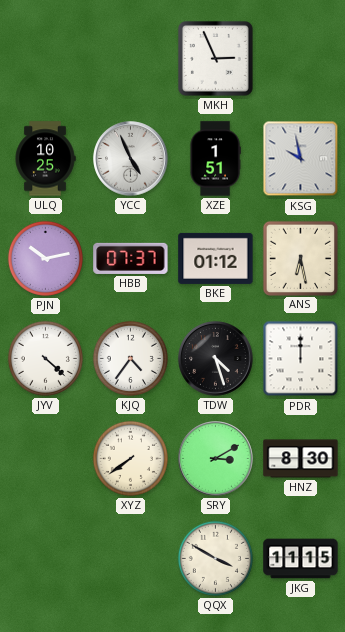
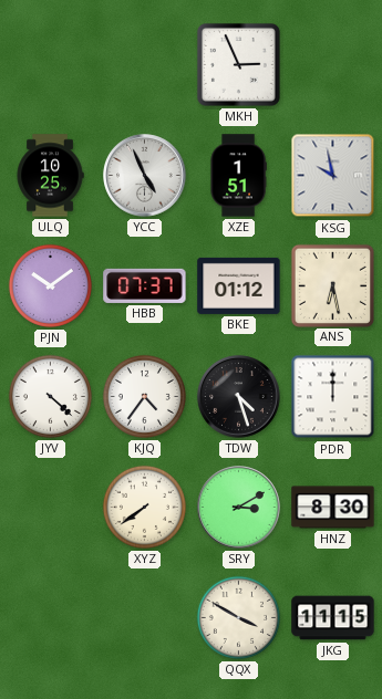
PJN: 10:13 -> 10:09
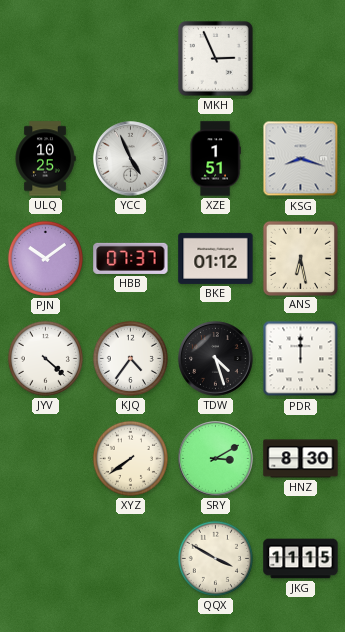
KSG: 9:58 -> 8:18
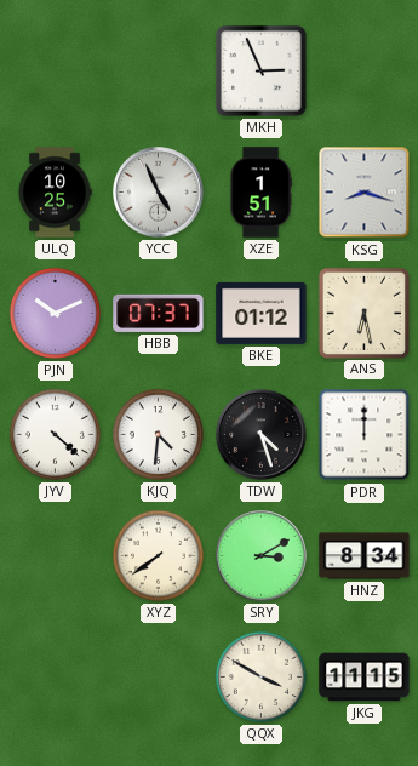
PJN: 10:09 -> 10:11
KJQ: 4:36 -> 4:31
HNZ: 8:30 -> 8:34
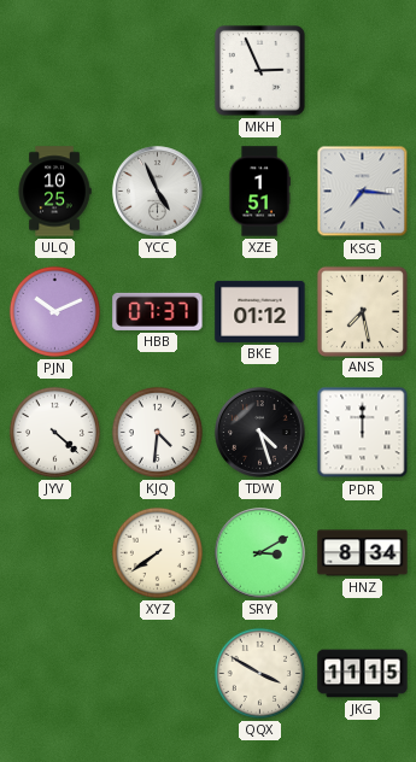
KSG: 8:18 -> 7:16
ANS: 6:28 -> 7:28
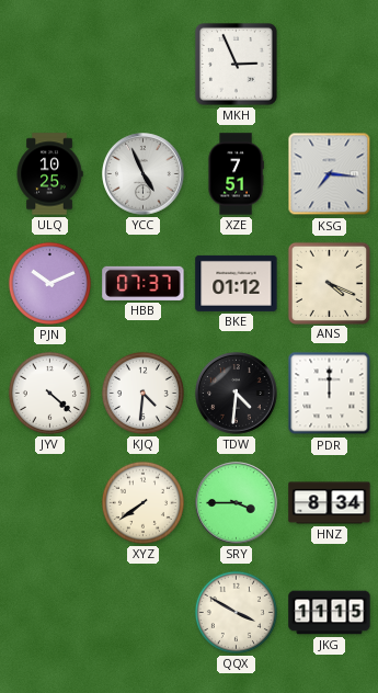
XZE: 1:51 -> 7:51
ANS: 7:28 -> 4:19
TDW: 4:27 -> 4:31
SRY: 3:10 -> 3:45
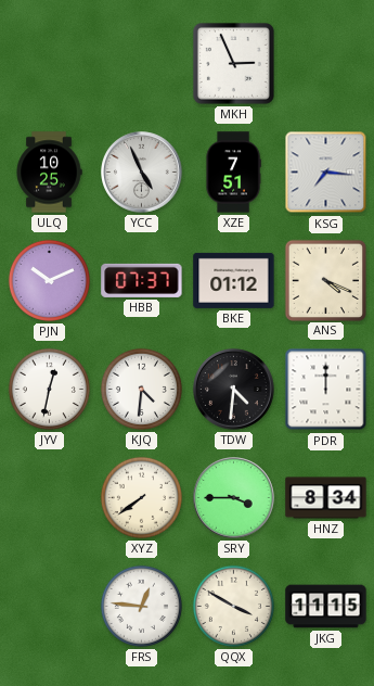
JYV: 4:22 -> 12:32
FRS: none -> 12:46
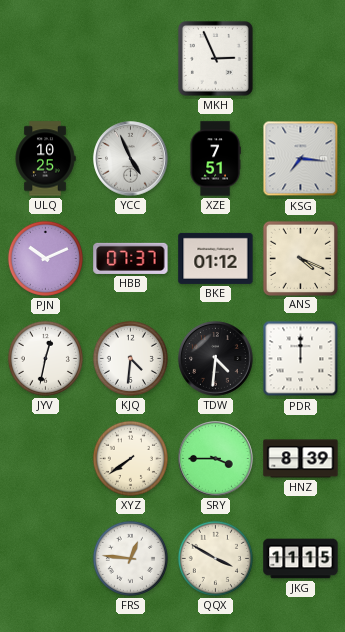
HNZ: 8:34 -> 8:39
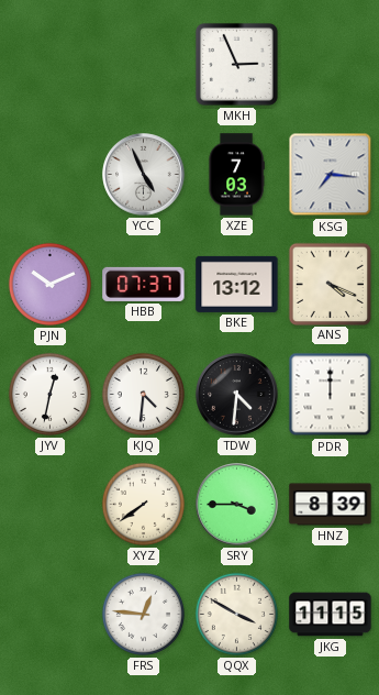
ULQ: 10:25 -> none
XZE: 7:51 -> 7:03
BKE: 01:12 -> 13:12
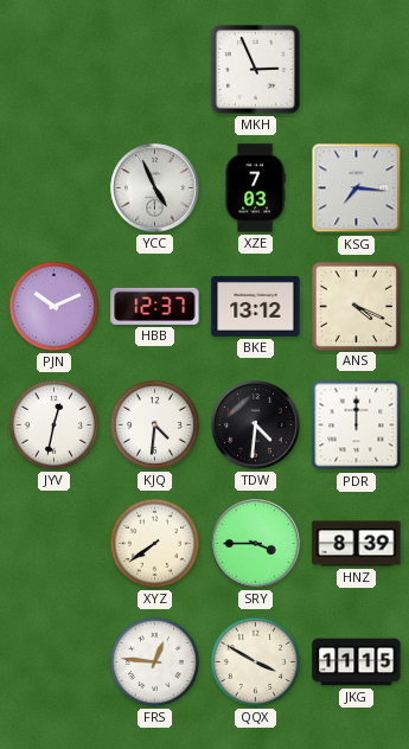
HBB: 07:37 -> 12:37
